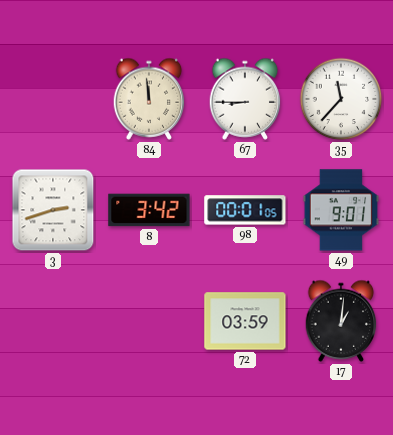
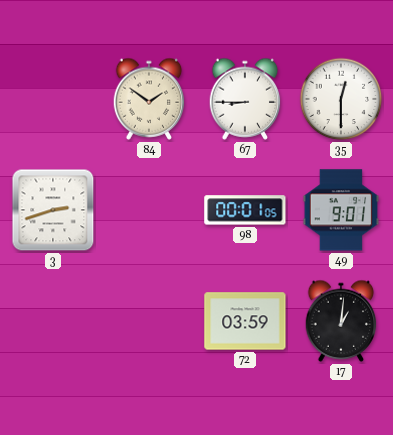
84: 11:59 -> 1:51
35: 11:37 -> 12:30
8: 3:42 -> none
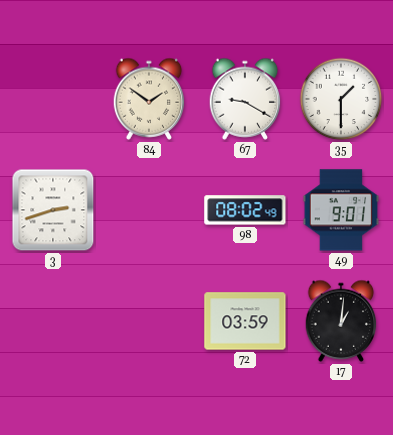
67: 8:45 -> 9:20
35: 12:30 -> 1:30
98: 00:01 -> 08:02
